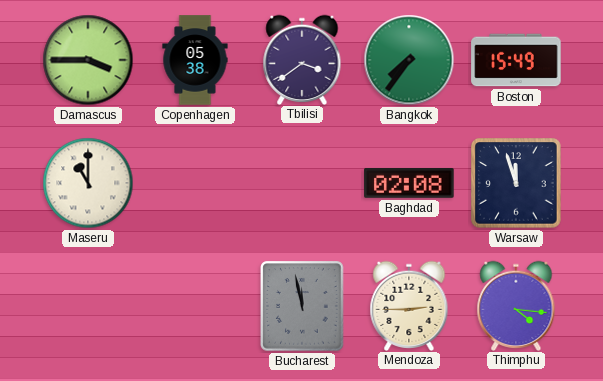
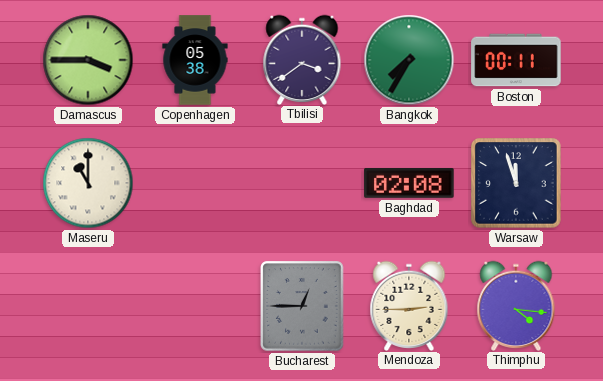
Bangkok: 7:36 -> 7:35
Boston: 15:49 -> 00:11
Bucharest: 11:58 -> 12:45
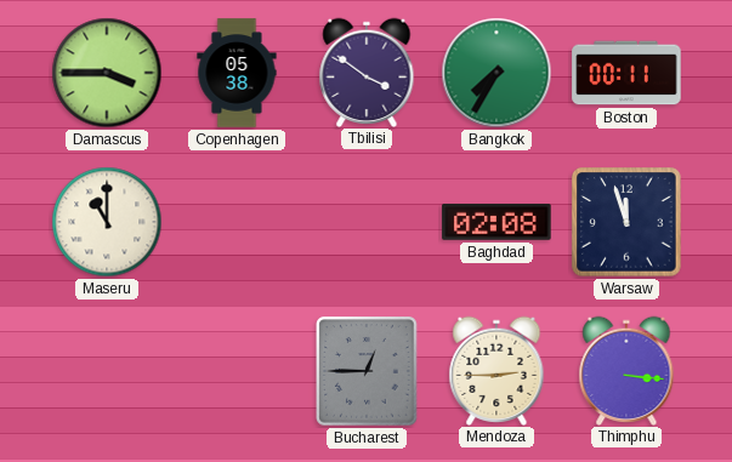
Tbilisi: 3:39 -> 3:51
Thimphu: 4:16 -> 3:16
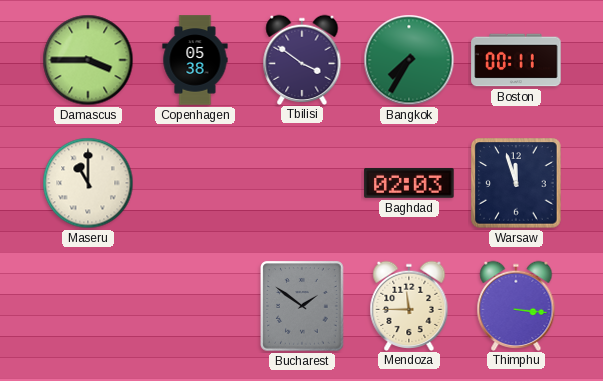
Baghdad: 02:08 -> 02:03
Bucharest: 12:45 -> 1:51
Mendoza: 2:45 -> 11:45
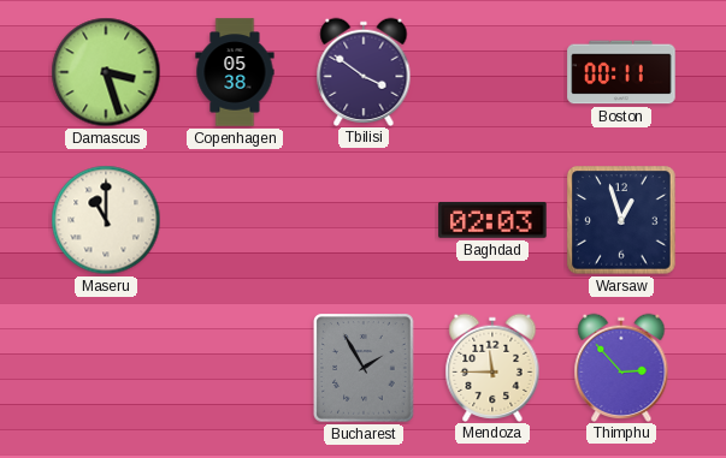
Damascus: 3:45 -> 3:27
Bangkok: 7:35 -> none
Warsaw: 11:57 -> 12:57
Bucharest: 1:51 -> 1:55
Thimphu: 3:16 -> 2:53
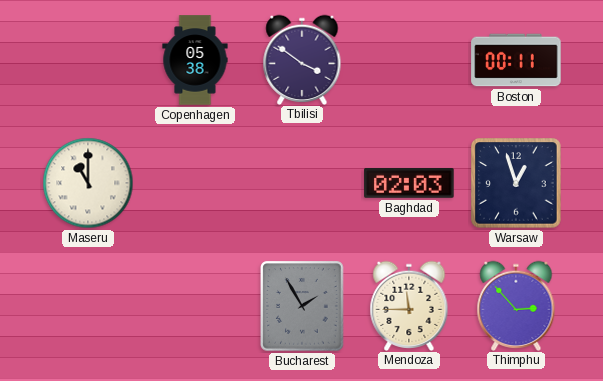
Damascus: 3:27 -> none
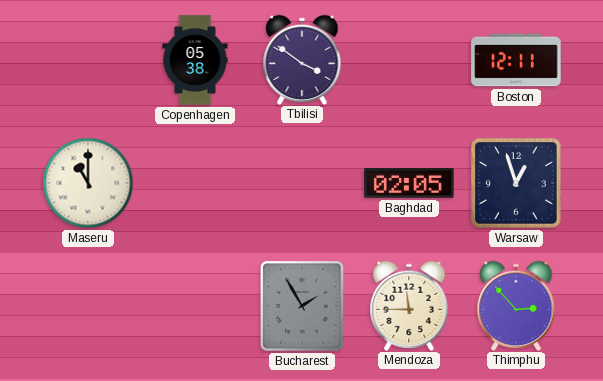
Boston: 00:11 -> 12:11
Baghdad: 02:03 -> 02:05
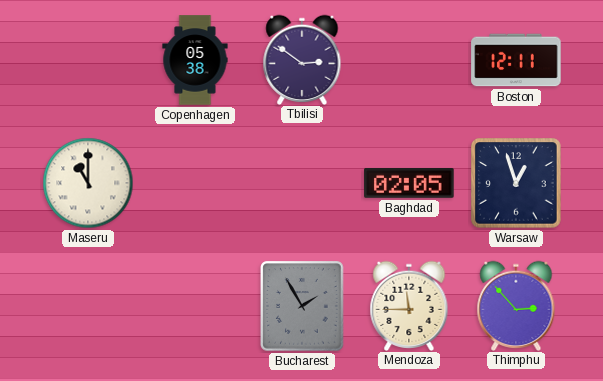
Tbilisi: 3:51 -> 2:51
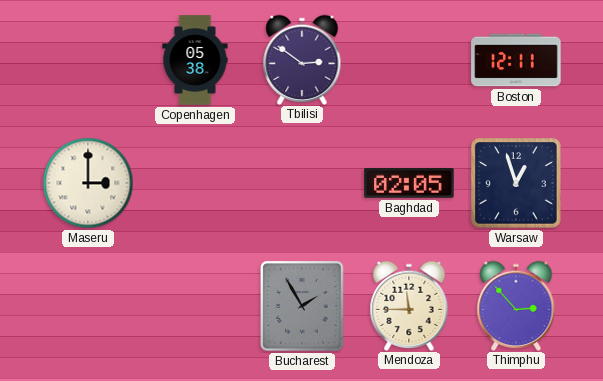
Maseru: 11:00 -> 3:00
